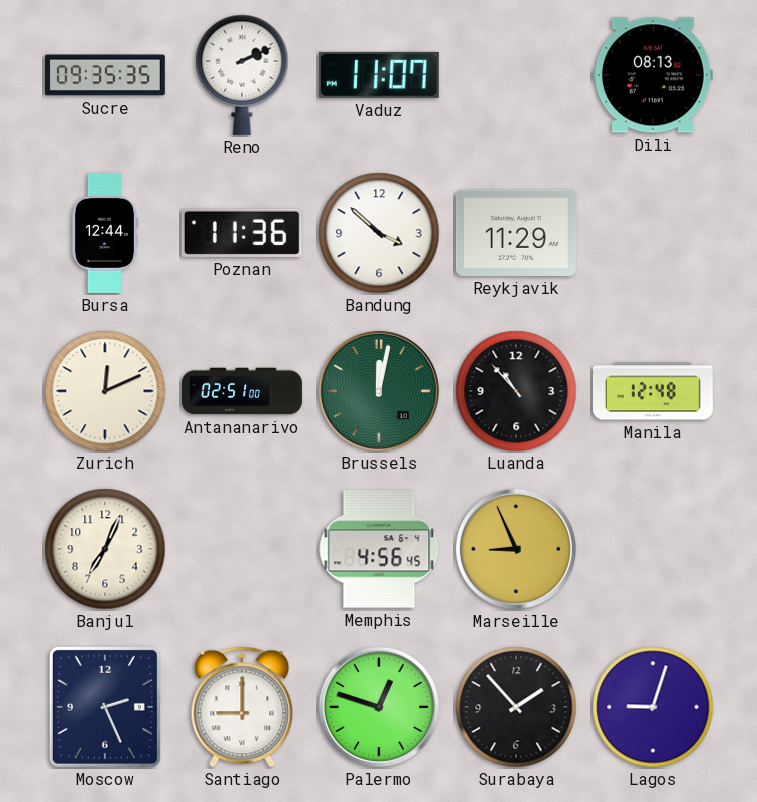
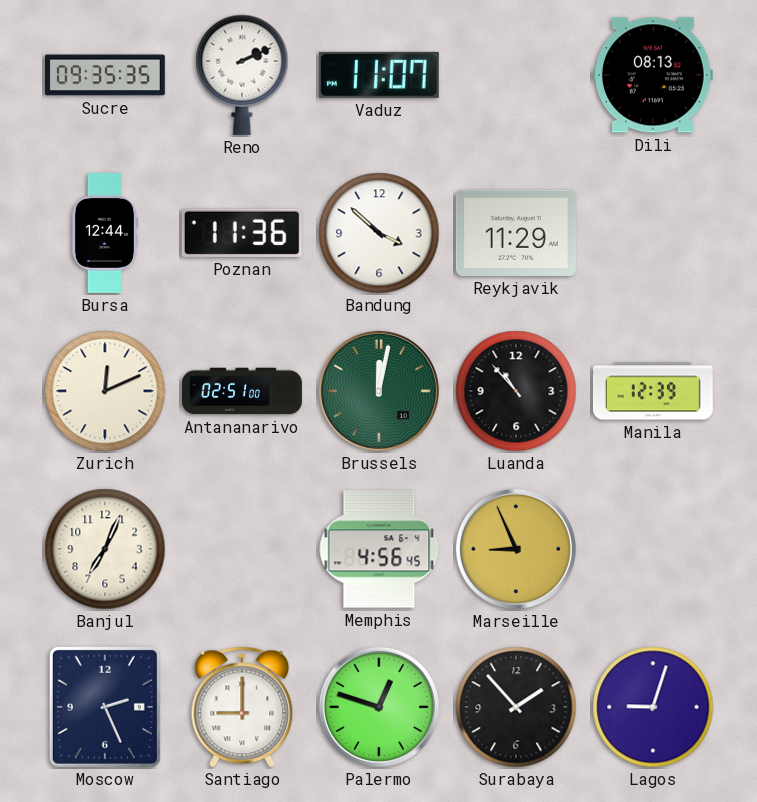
Manila: 12:48 -> 12:39
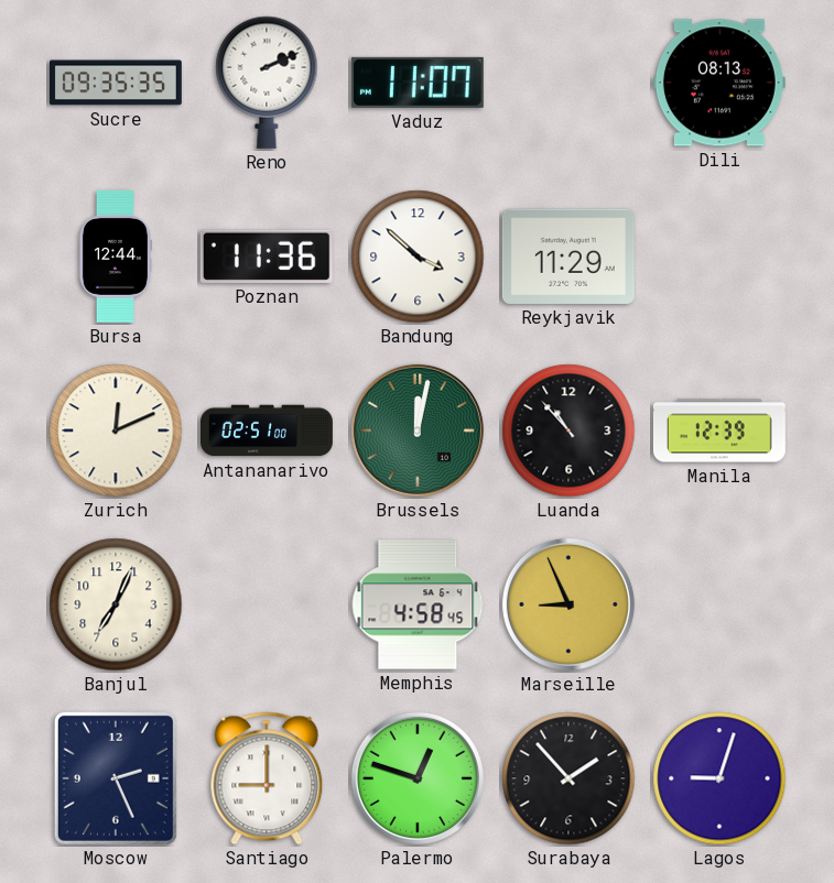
Memphis: 4:56 -> 4:58
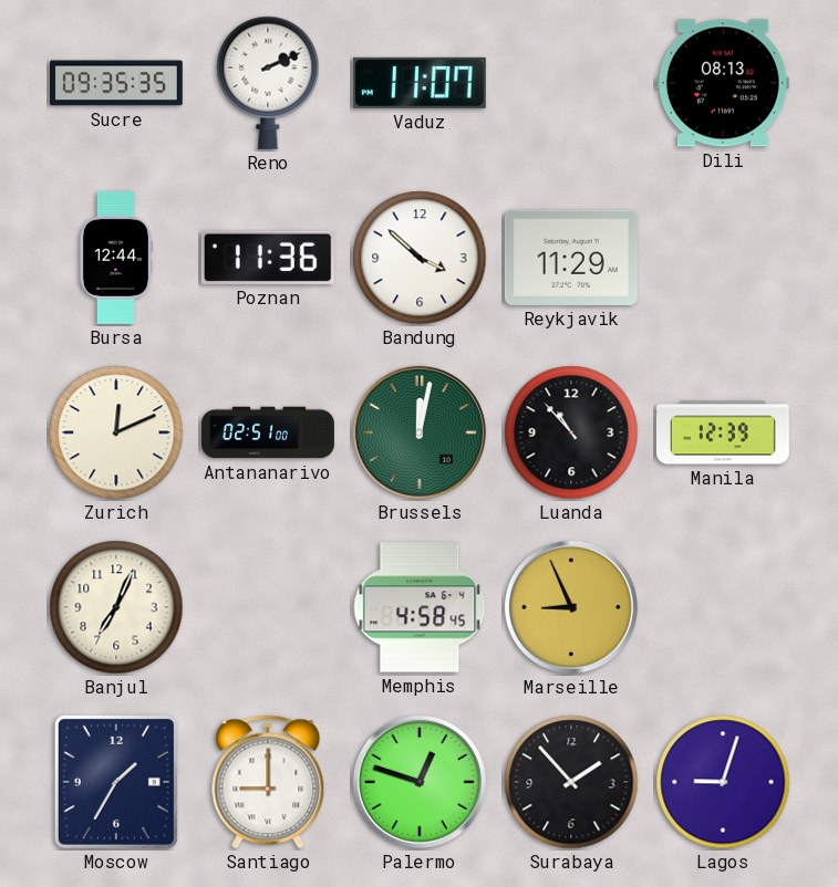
Moscow: 2:26 -> 1:35
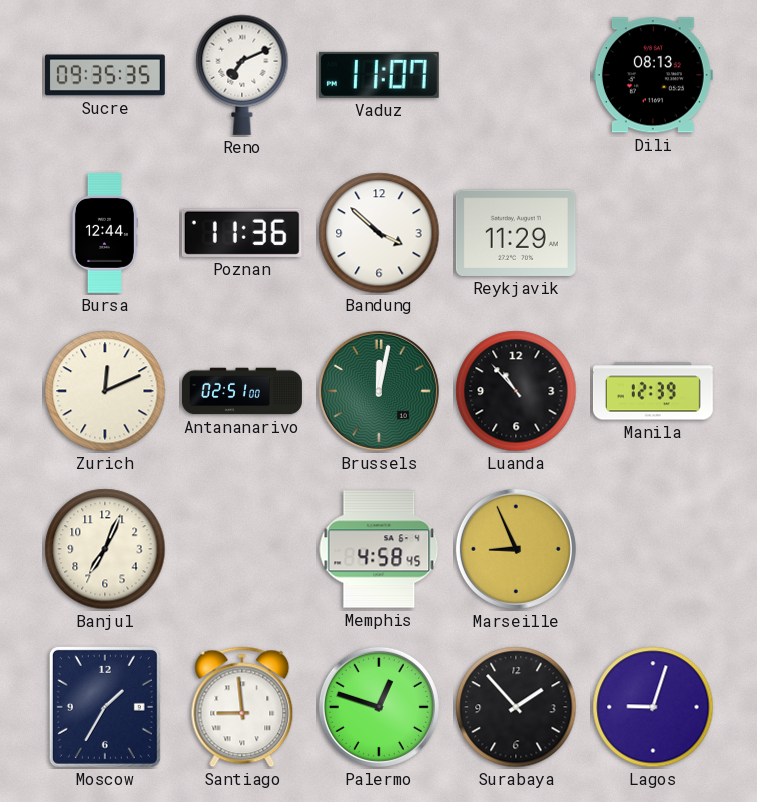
Reno: 2:11 -> 7:11
Santiago: 9:00 -> 8:59
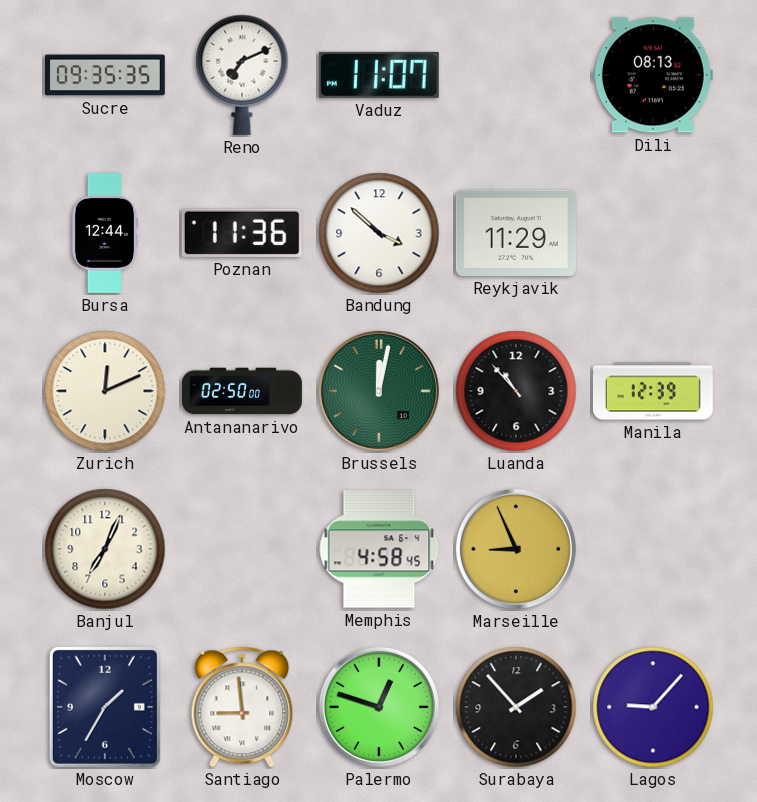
Antananarivo: 02:51 -> 02:50
Lagos: 9:03 -> 9:07
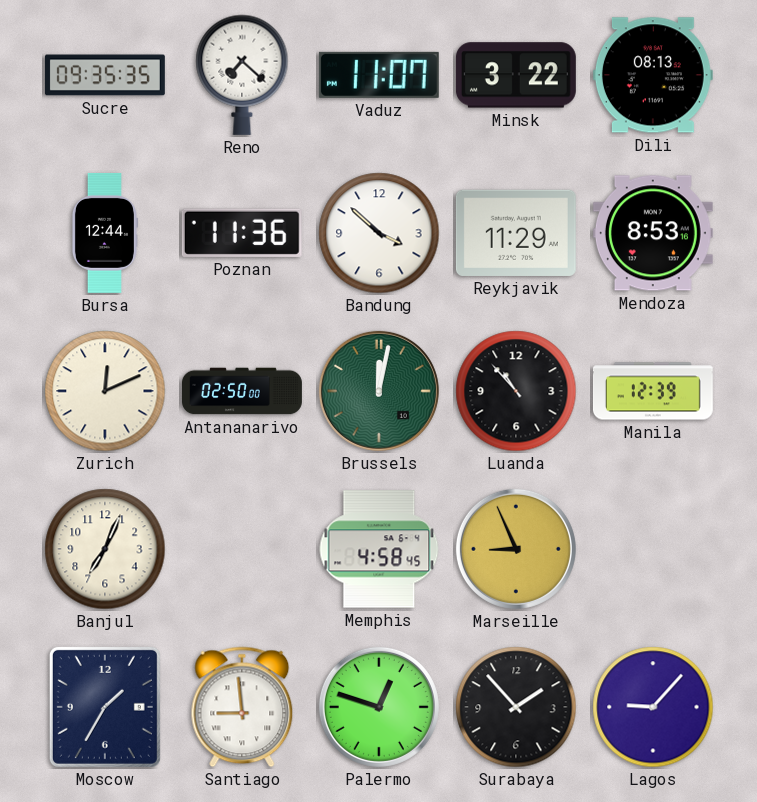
Reno: 7:11 -> 7:22
Minsk: none -> 3:22
Mendoza: none -> 8:53
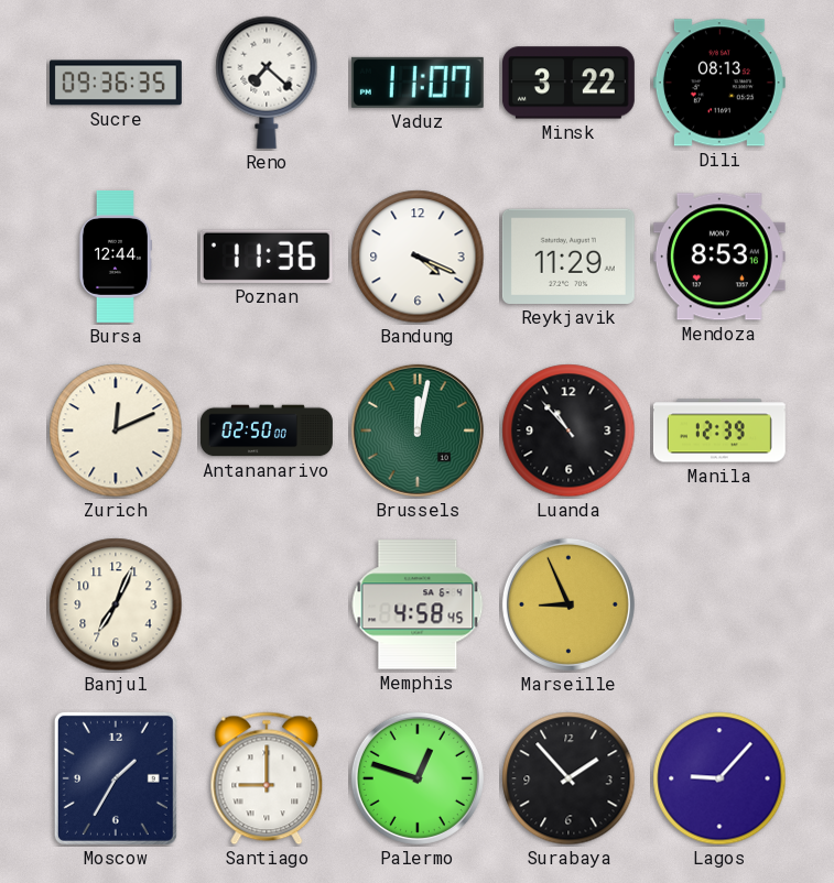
Sucre: 09:35 -> 09:36
Bandung: 3:52 -> 4:19
Santiago: 8:59 -> 9:00
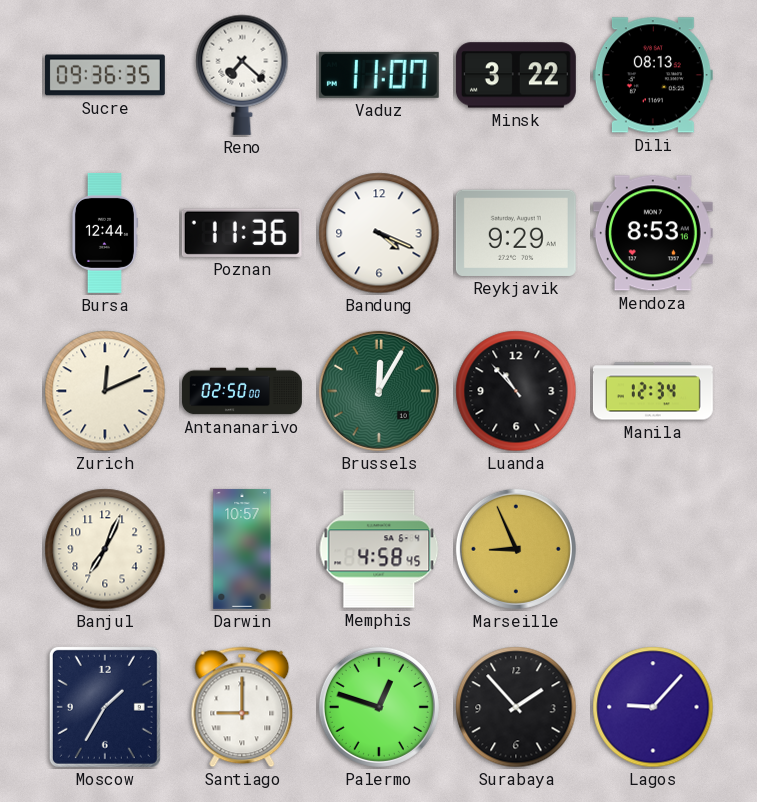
Reykjavik: 11:29 -> 9:29
Brussels: 12:02 -> 12:05
Manila: 12:39 -> 12:34
Darwin: none -> 10:57
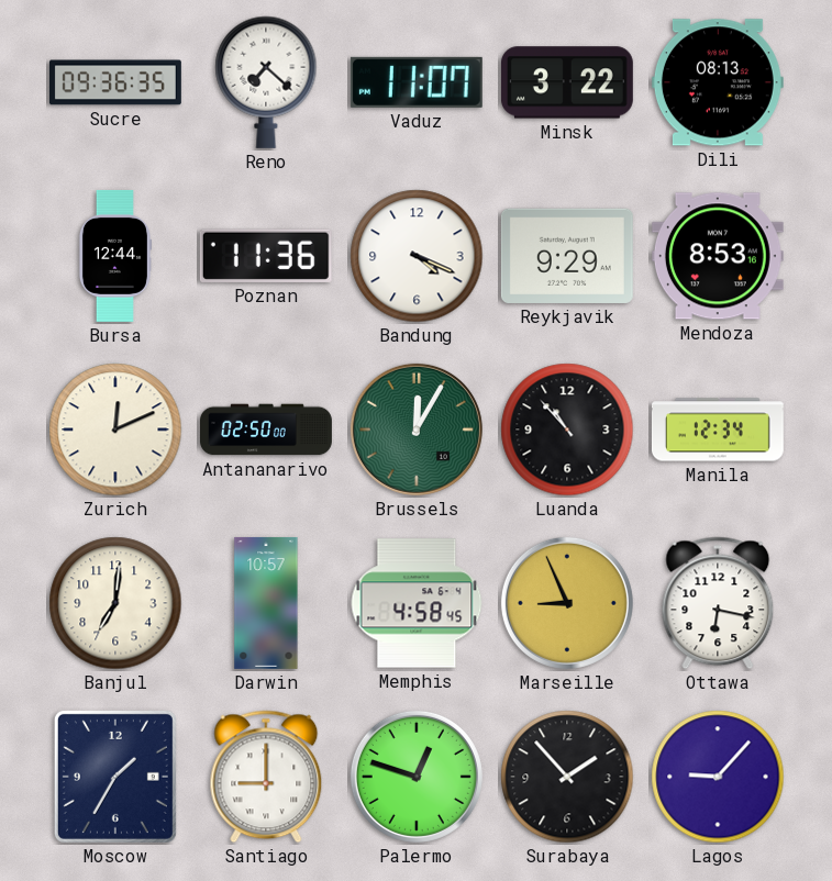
Banjul: 7:04 -> 7:01
Ottawa: none -> 6:17
